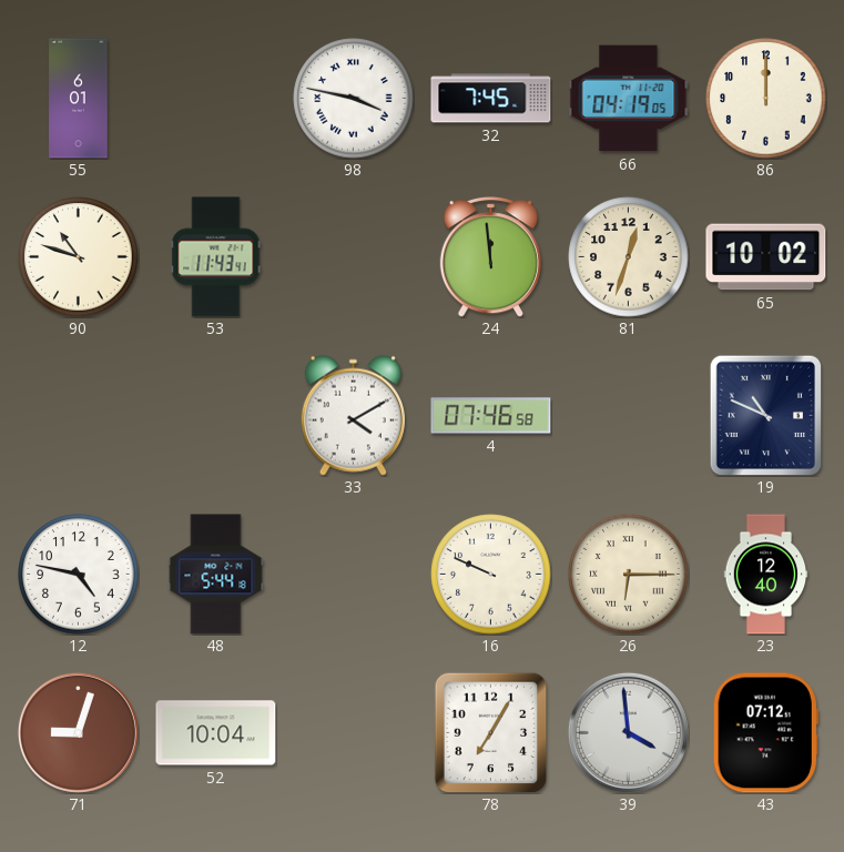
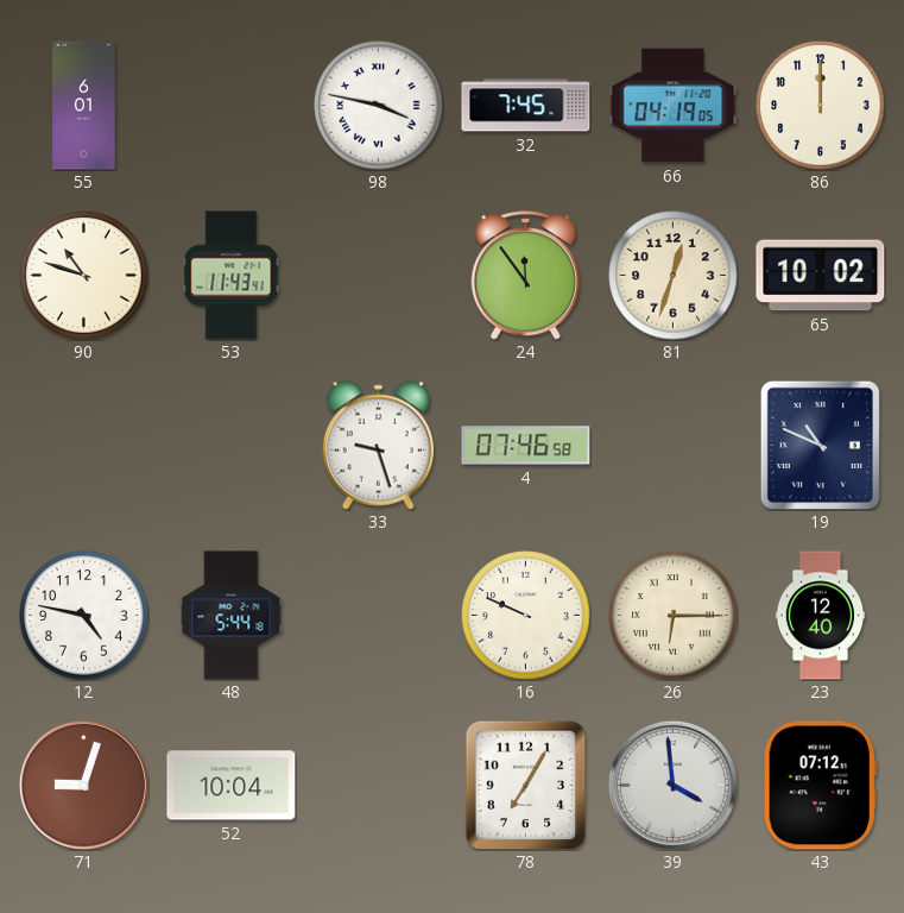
24: 11:59 -> 11:54
33: 4:10 -> 9:27
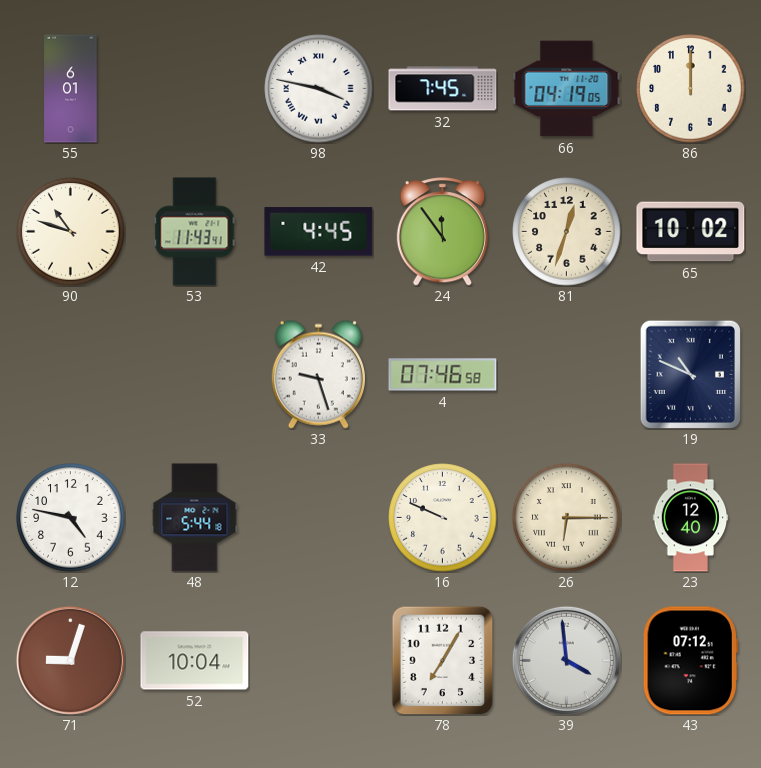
42: none -> 4:45
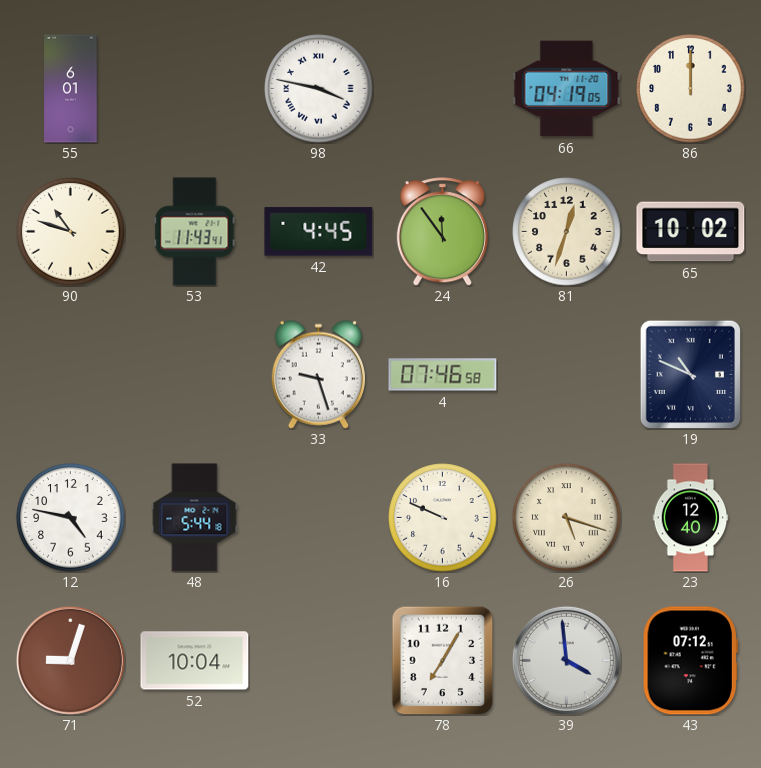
32: 7:45 -> none
26: 6:15 -> 5:18
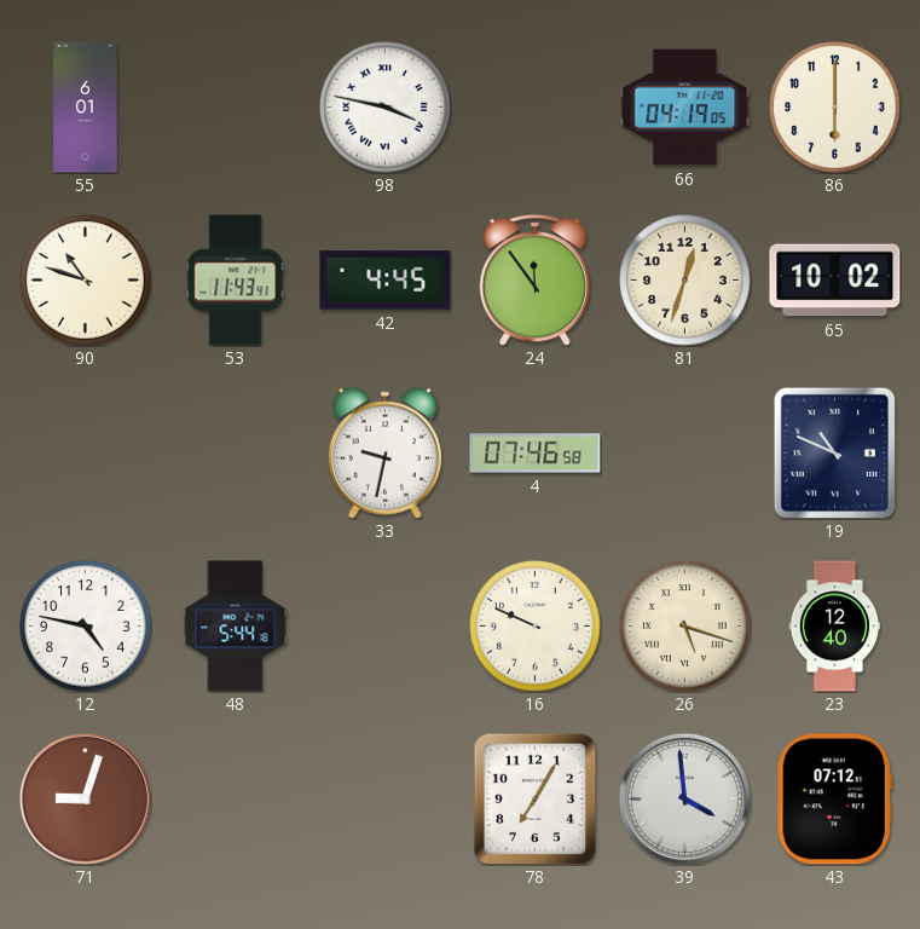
86: 12:00 -> 6:00
33: 9:27 -> 9:32
52: 10:04 -> none
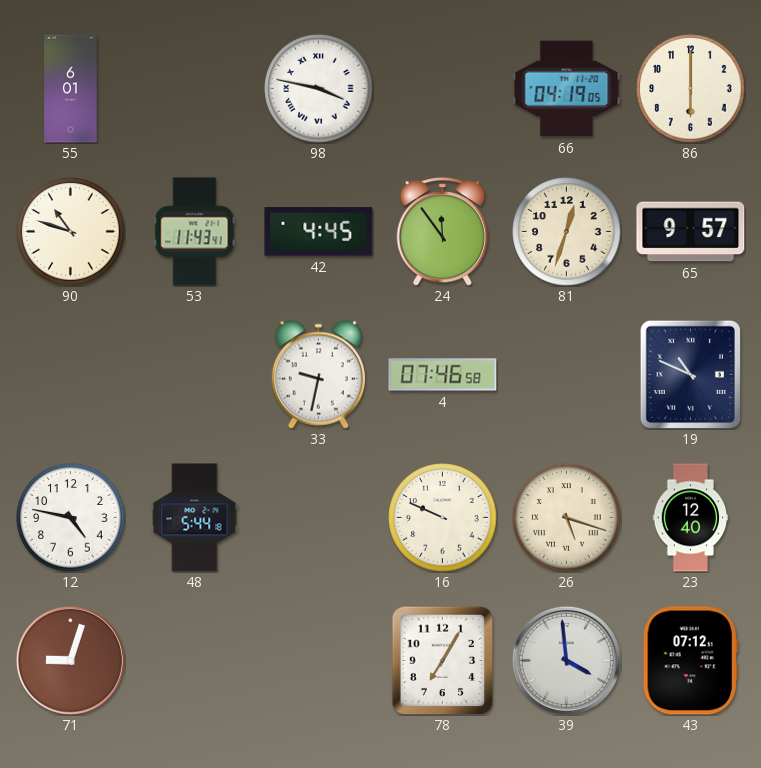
65: 10:02 -> 9:57
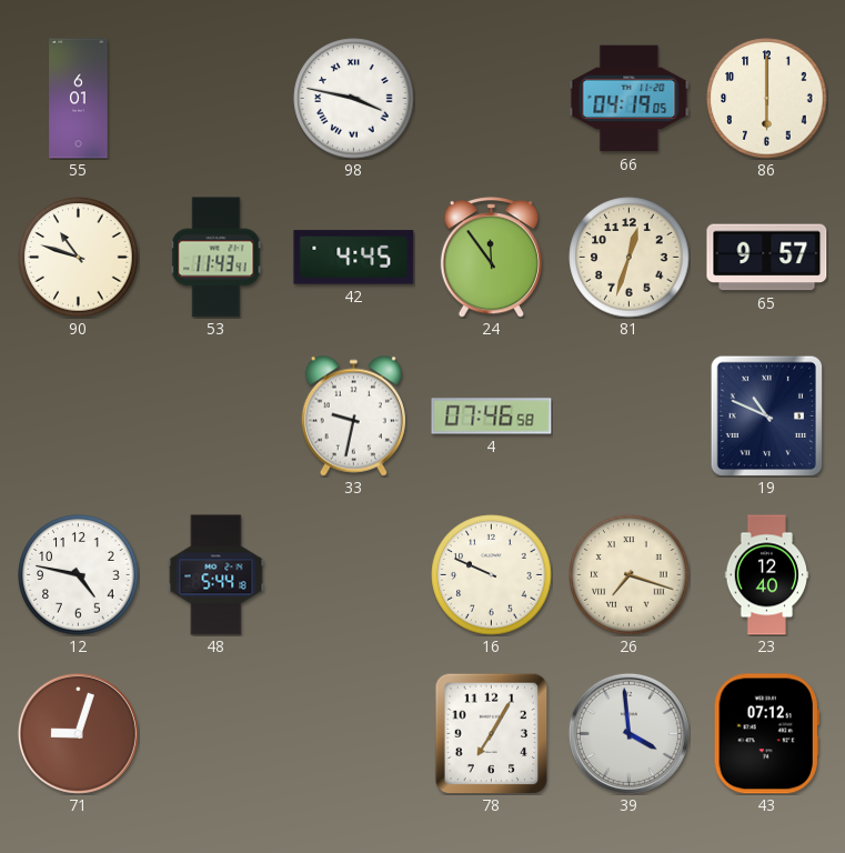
26: 5:18 -> 7:18
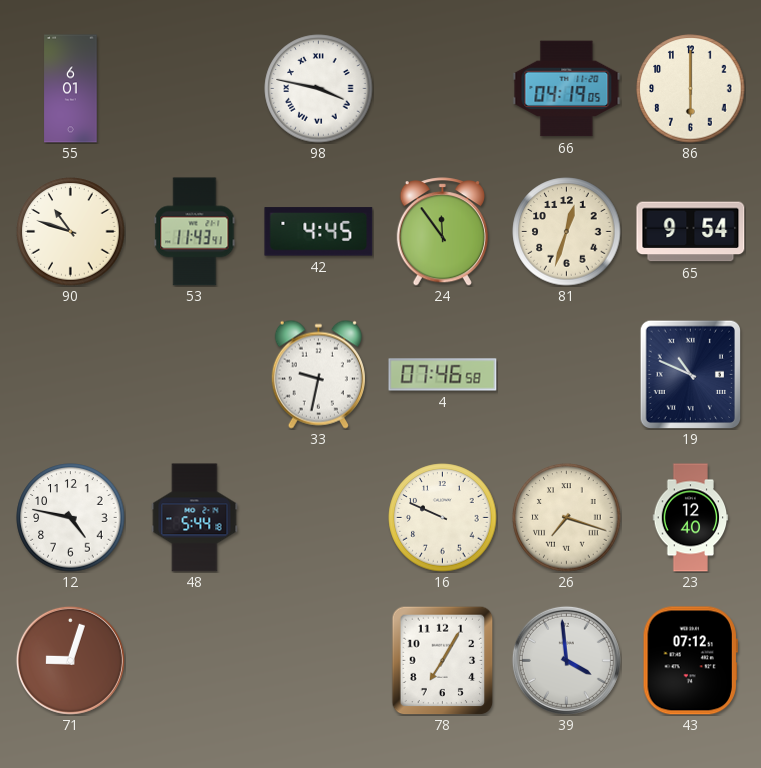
65: 9:57 -> 9:54
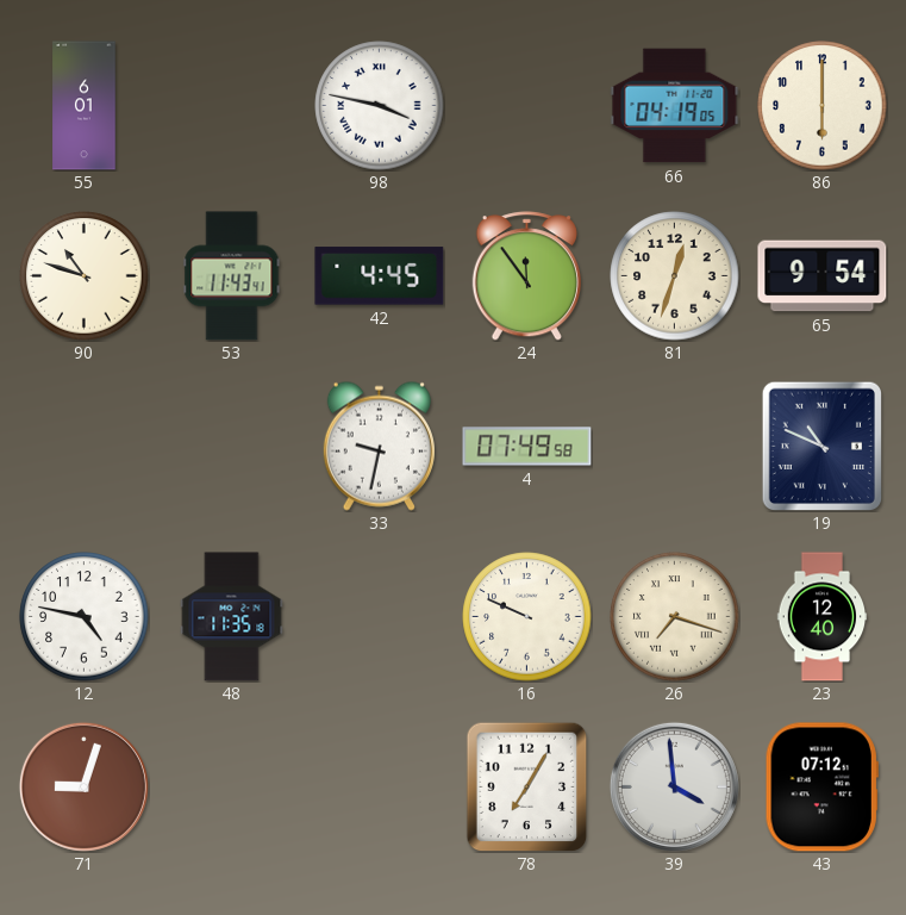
4: 07:46 -> 07:49
48: 5:44 -> 11:35
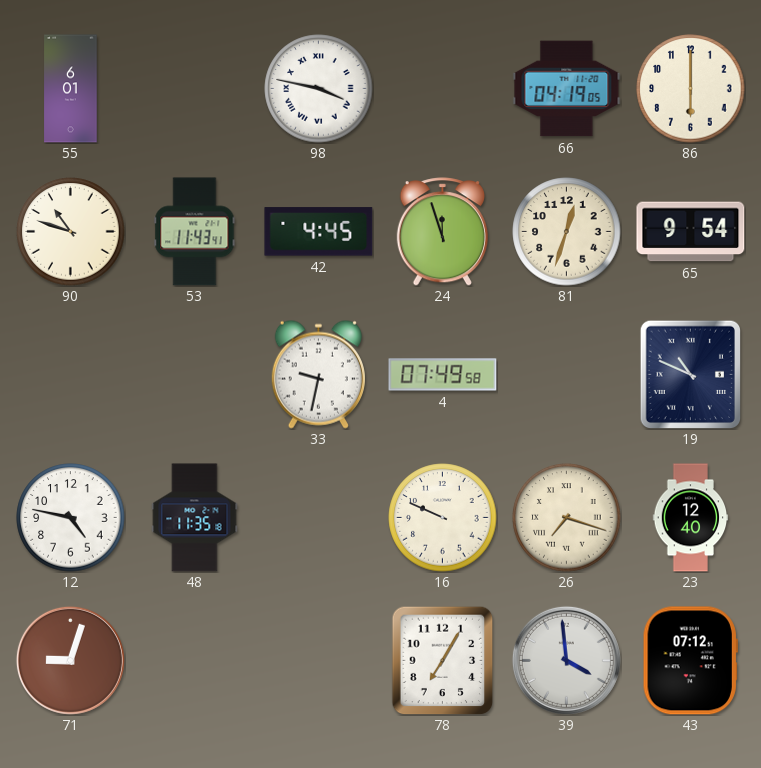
24: 11:54 -> 11:57
